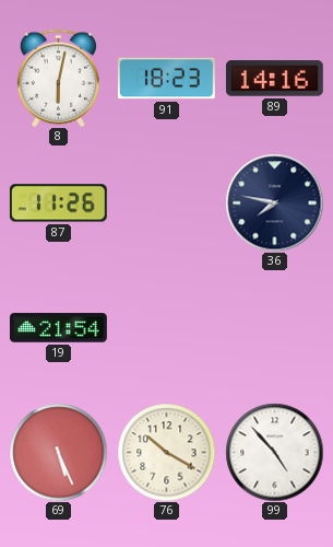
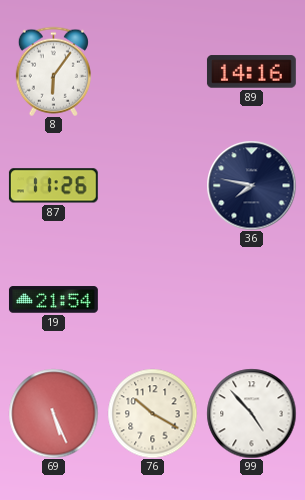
8: 6:02 -> 6:06
91: 18:23 -> none
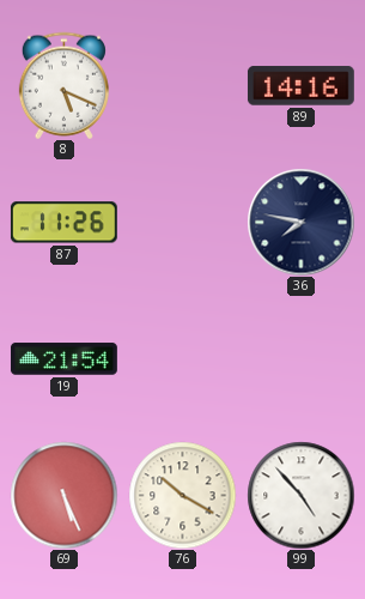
8: 6:06 -> 5:19
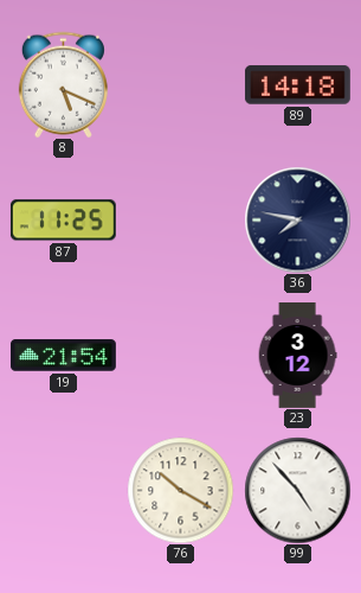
89: 14:16 -> 14:18
87: 11:26 -> 11:25
23: none -> 3:12
69: 5:26 -> none
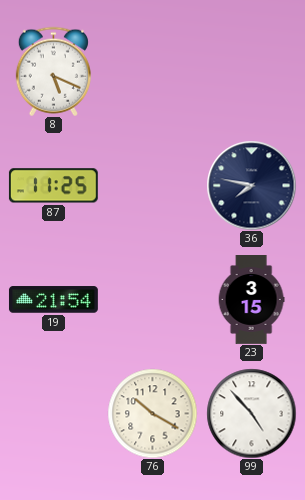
89: 14:18 -> none
23: 3:12 -> 3:15
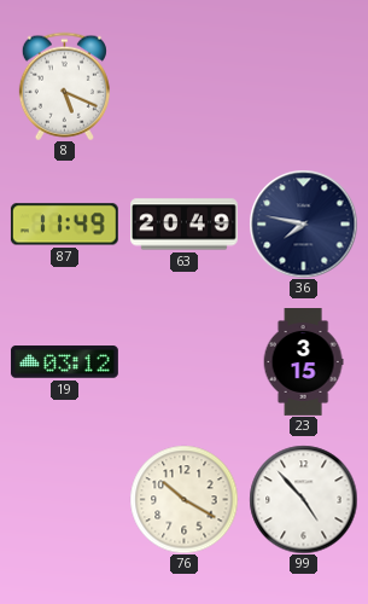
87: 11:25 -> 11:49
63: none -> 20:49
19: 21:54 -> 03:12
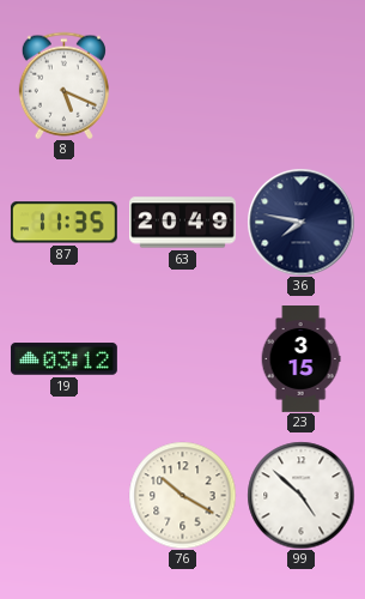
87: 11:49 -> 11:35
99: 4:53 -> 4:52
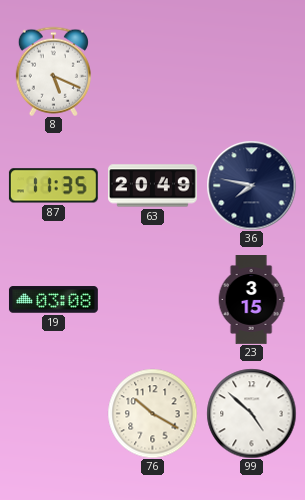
19: 03:12 -> 03:08
